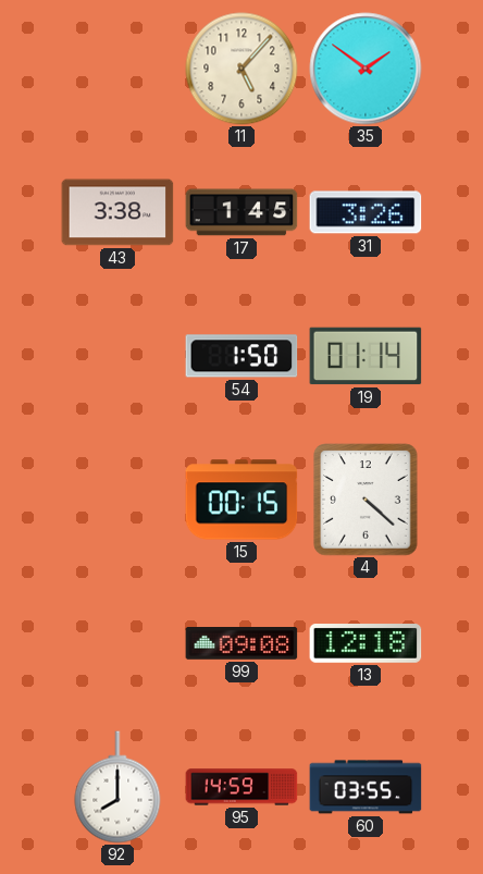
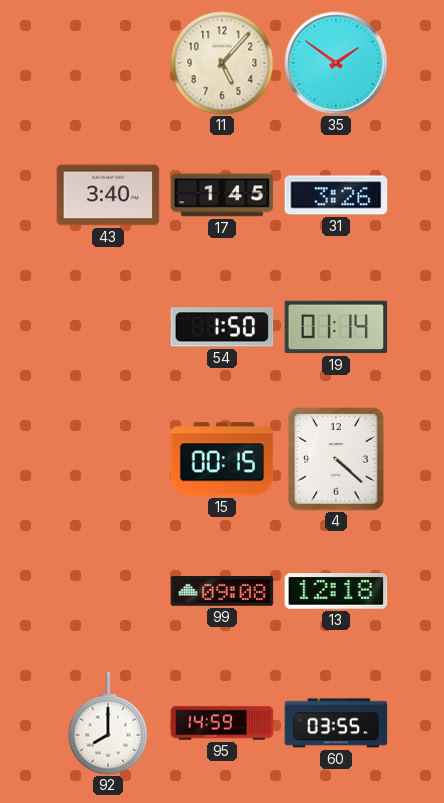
43: 3:38 -> 3:40
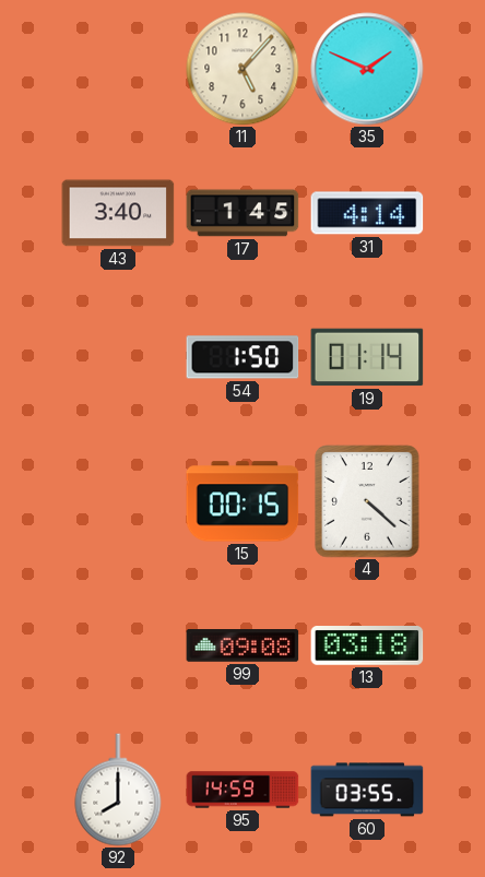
35: 1:51 -> 1:49
31: 3:26 -> 4:14
13: 12:18 -> 03:18
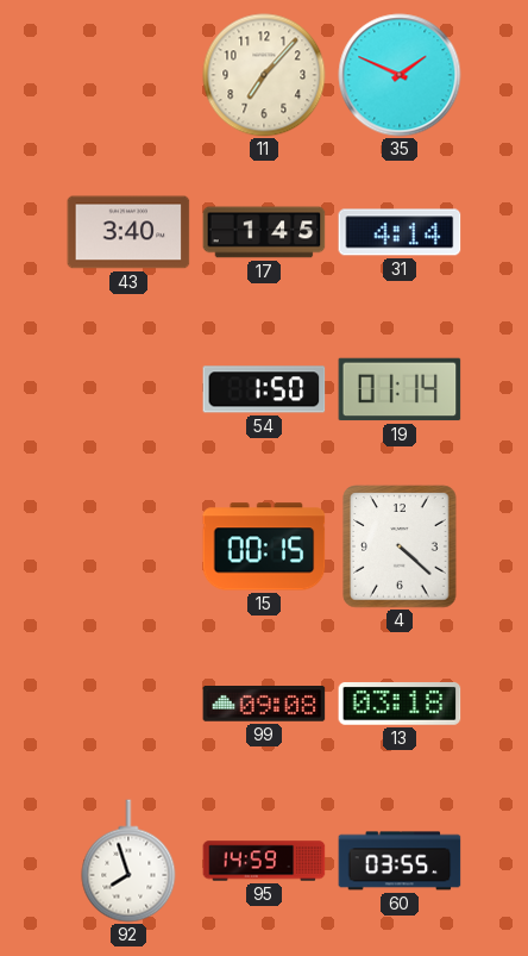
11: 5:07 -> 7:07
92: 8:00 -> 7:57
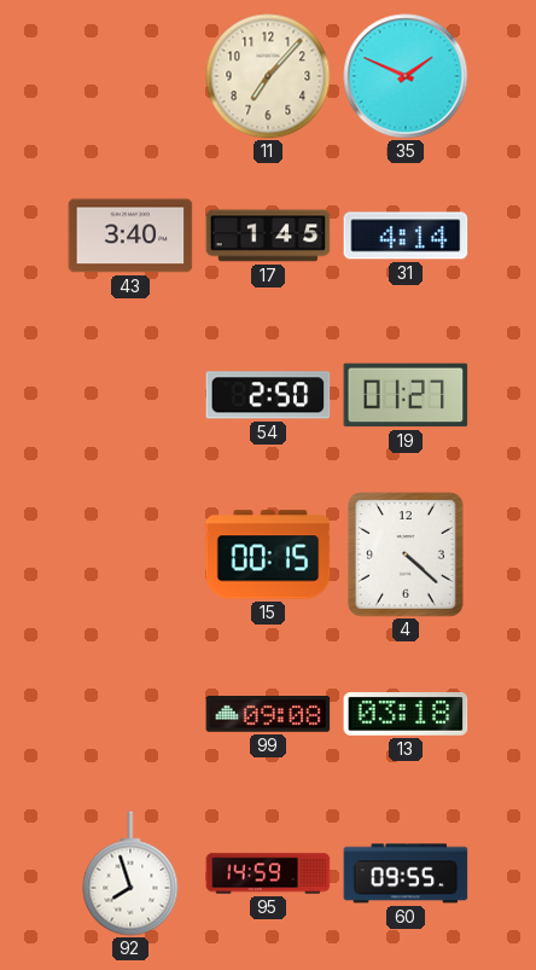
54: 1:50 -> 2:50
19: 01:14 -> 01:27
60: 03:55 -> 09:55
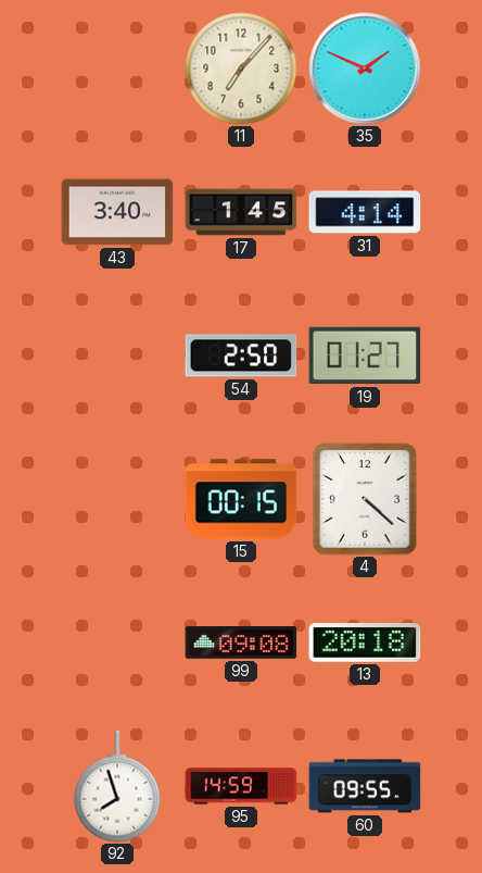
13: 03:18 -> 20:18
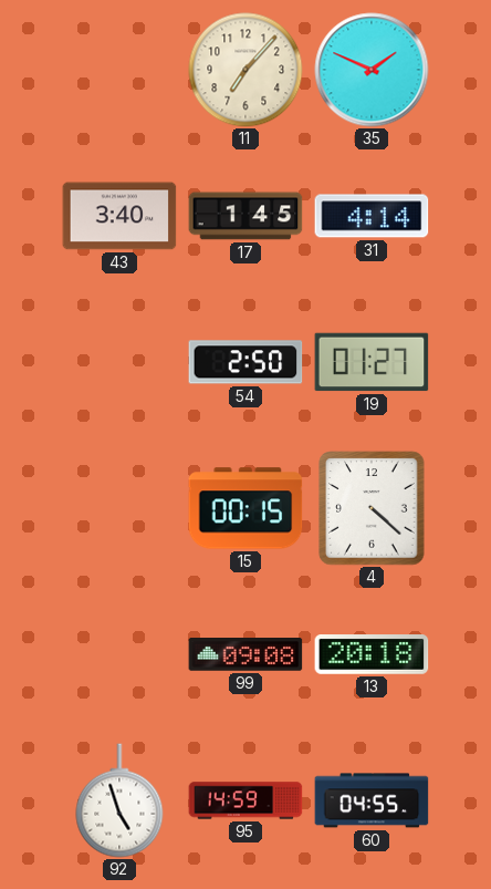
92: 7:57 -> 4:57
60: 09:55 -> 04:55
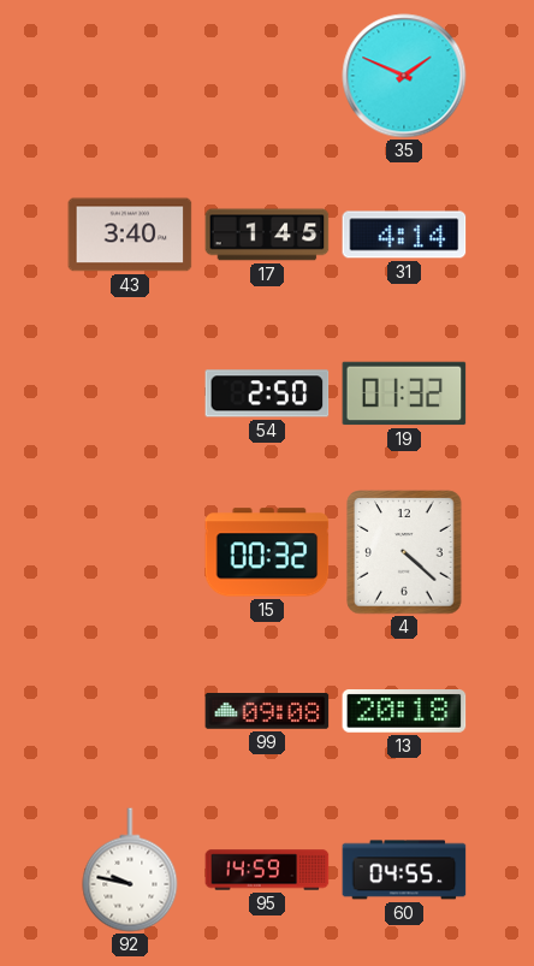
11: 7:07 -> none
19: 01:27 -> 01:32
15: 00:15 -> 00:32
92: 4:57 -> 9:47
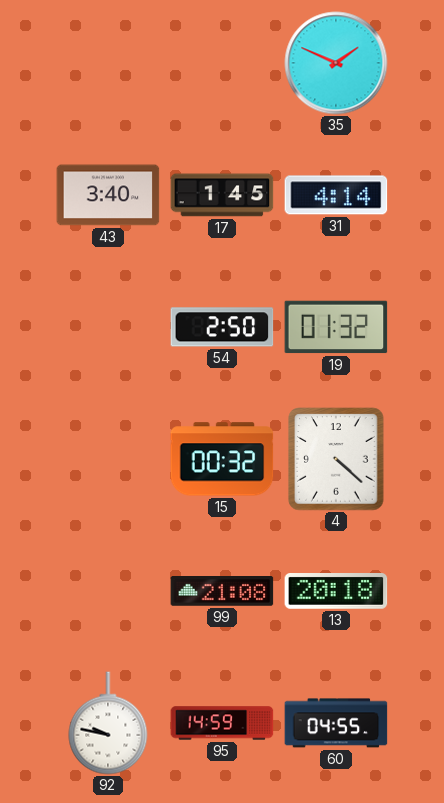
99: 09:08 -> 21:08
